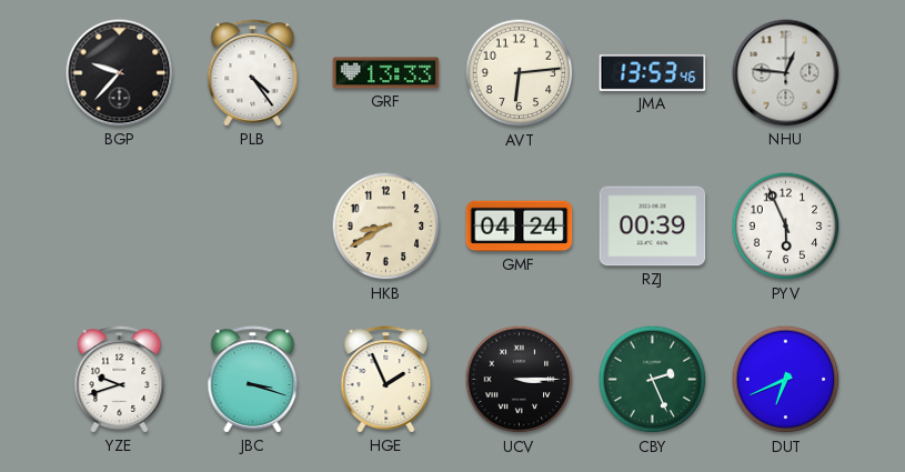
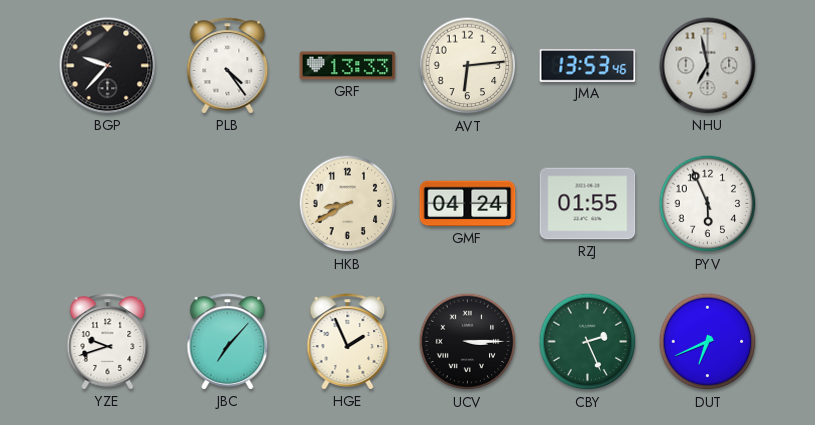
NHU: 12:46 -> 6:58
RZJ: 00:39 -> 01:55
JBC: 3:18 -> 7:07
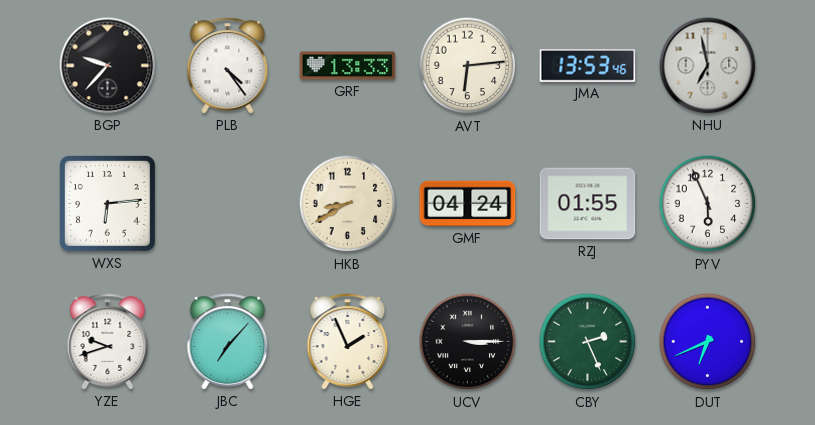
WXS: none -> 6:14
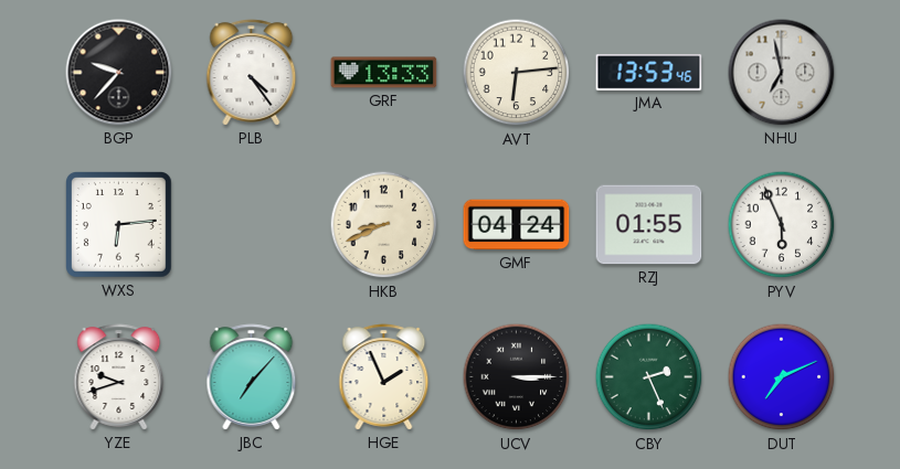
HKB: 8:40 -> 8:41
DUT: 6:41 -> 7:11
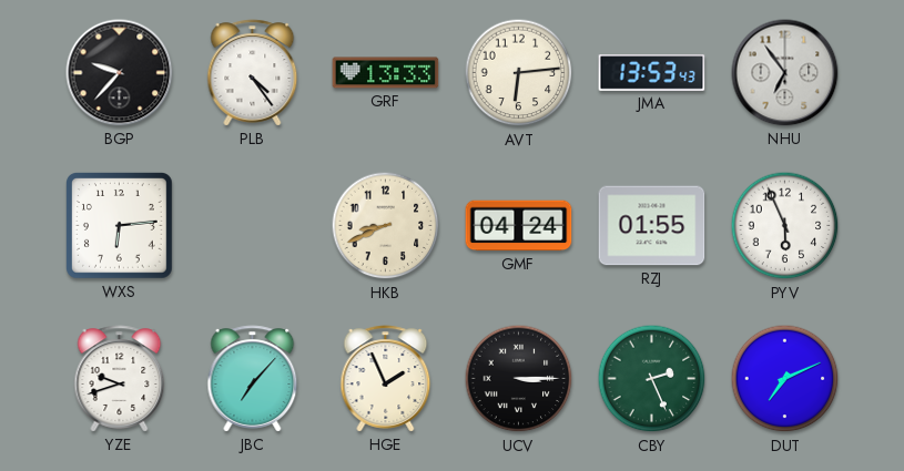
JMA: 13:53:46 -> 13:53:43
NHU: 6:58 -> 6:54
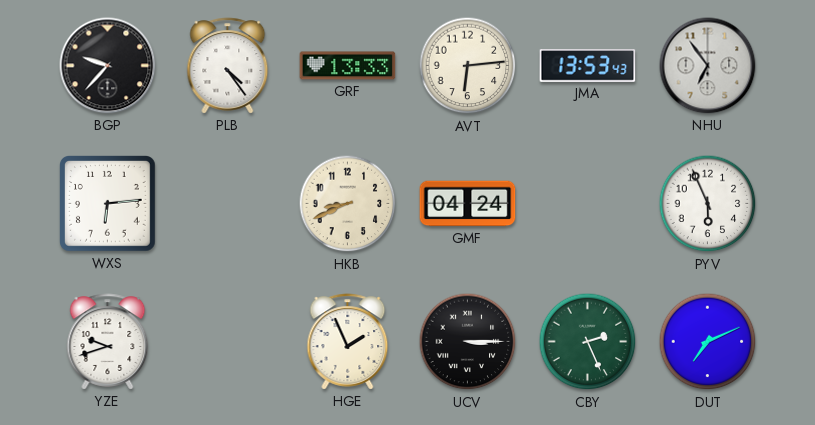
RZJ: 01:55 -> none
JBC: 7:07 -> none
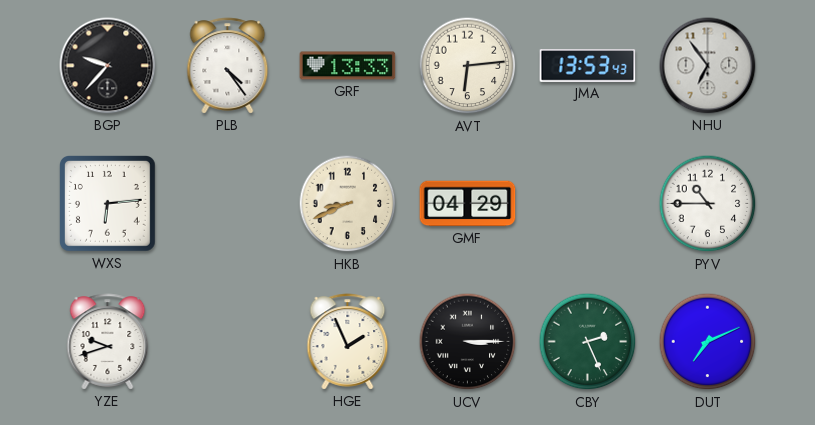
GMF: 04:24 -> 04:29
PYV: 5:56 -> 10:45
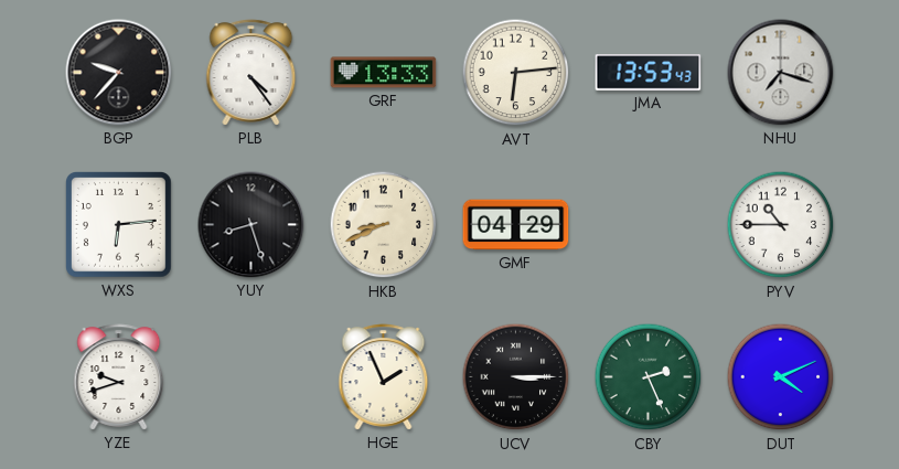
NHU: 6:54 -> 7:18
YUY: none -> 8:27
DUT: 7:11 -> 4:11
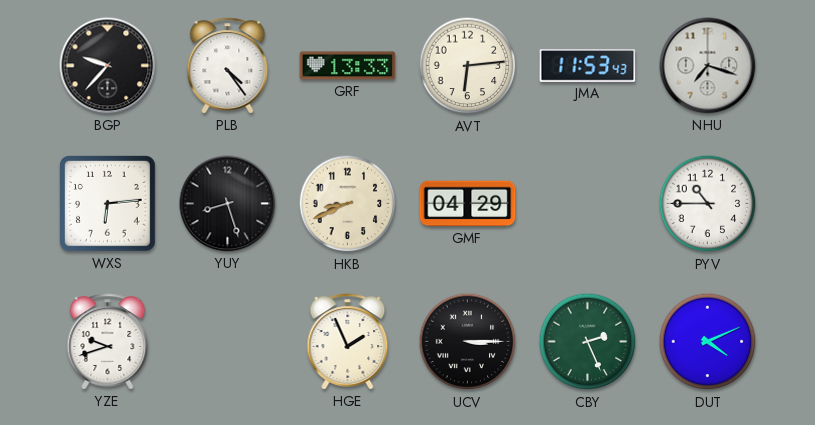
JMA: 13:53 -> 11:53
